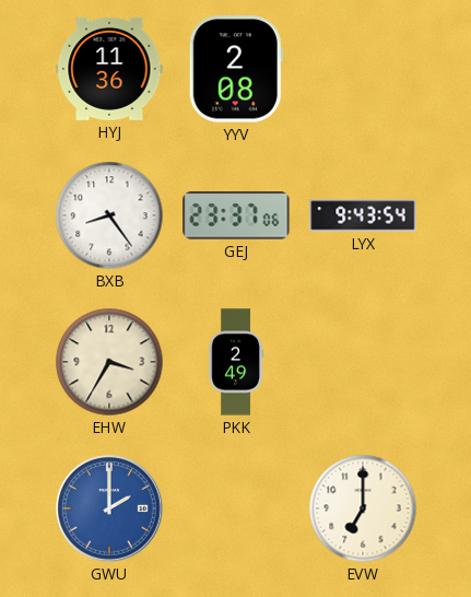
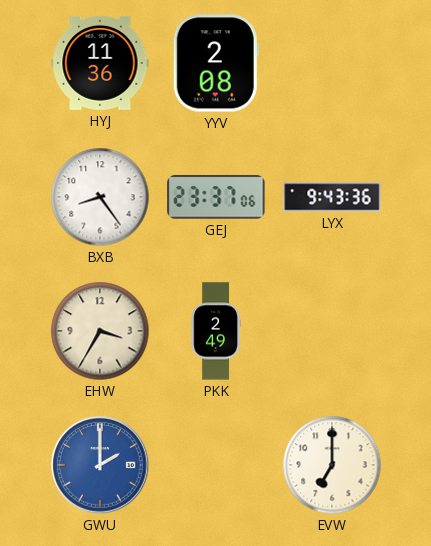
LYX: 9:43:54 -> 9:43:36
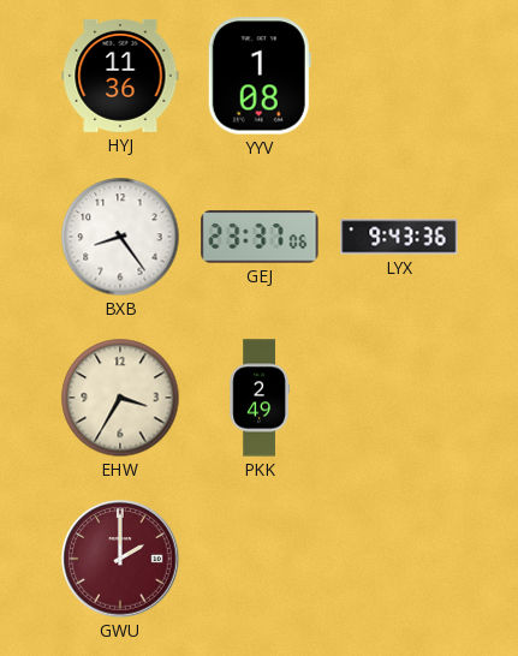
YYV: 2:08 -> 1:08
GWU dial: blue -> burgundy
EVW: 7:00 -> none
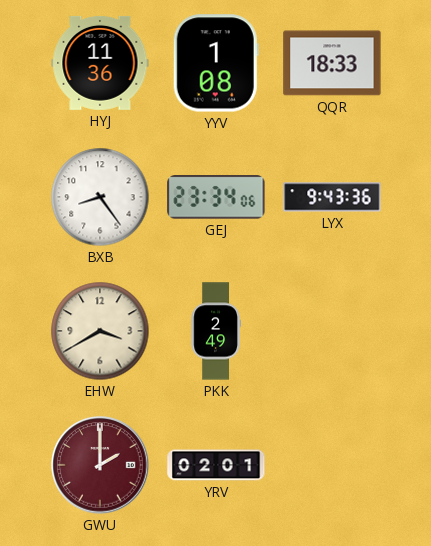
QQR: none -> 18:33
GEJ: 23:37 -> 23:34
EHW: 3:35 -> 3:40
YRV: none -> 02:01
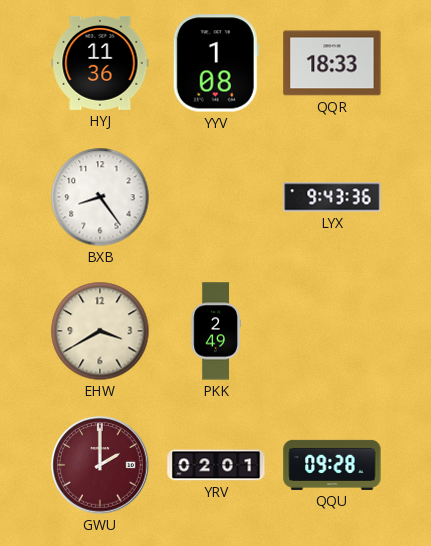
GEJ: 23:34 -> none
QQU: none -> 09:28
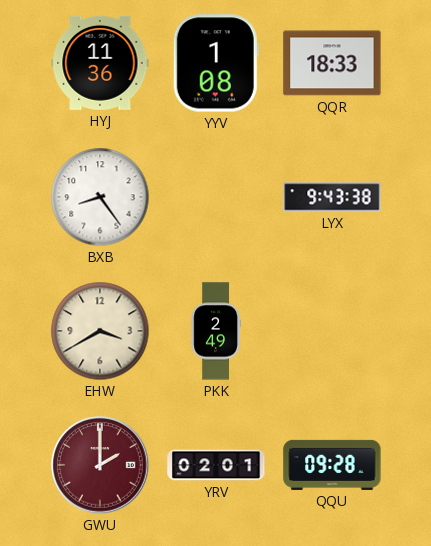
LYX: 9:43:36 -> 9:43:38
